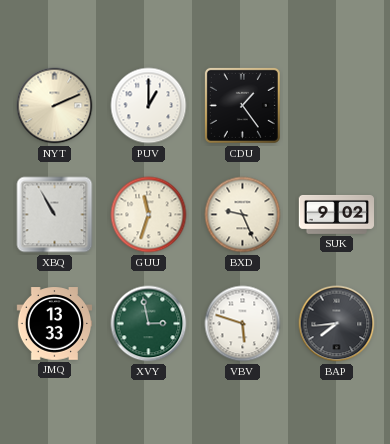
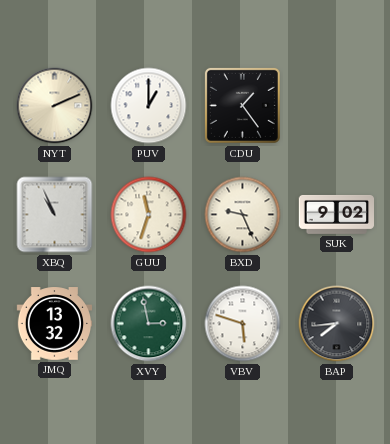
XBQ: 10:55 -> 10:56
JMQ: 13:33 -> 13:32
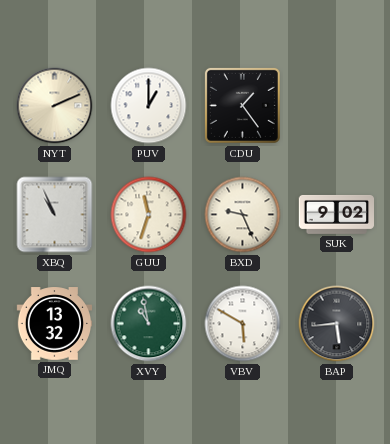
XVY: 2:58 -> 10:58
VBV: 5:48 -> 5:50
BAP: 7:44 -> 5:44
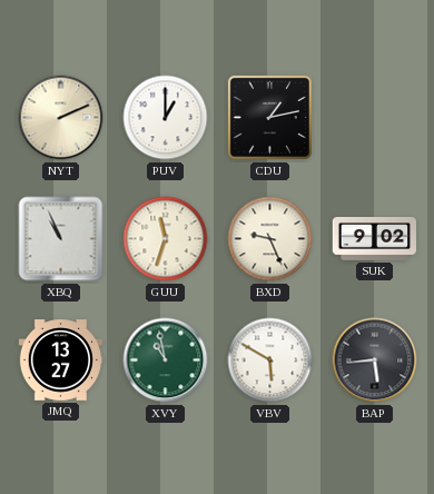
CDU: 1:24 -> 1:13
JMQ: 13:32 -> 13:27
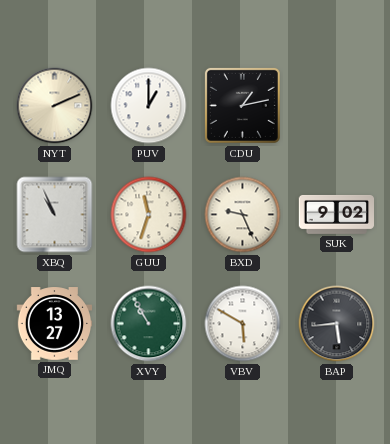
XVY: 10:58 -> 10:55
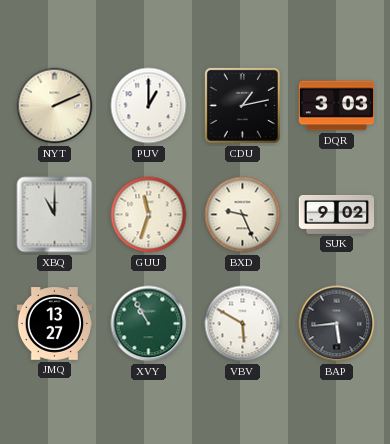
DQR: none -> 3:03
XBQ: 10:56 -> 11:00
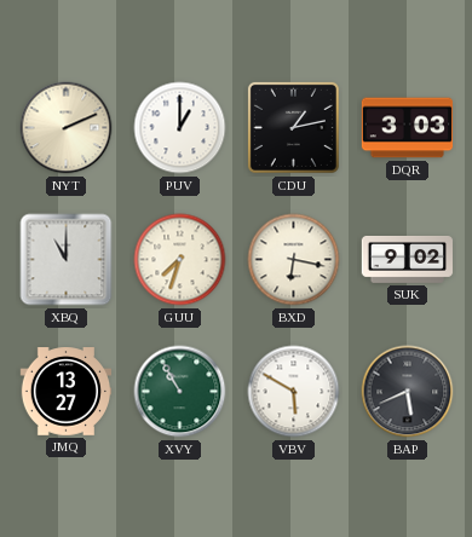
GUU: 11:33 -> 7:33
BXD: 9:26 -> 6:17
BAP: 5:44 -> 5:41
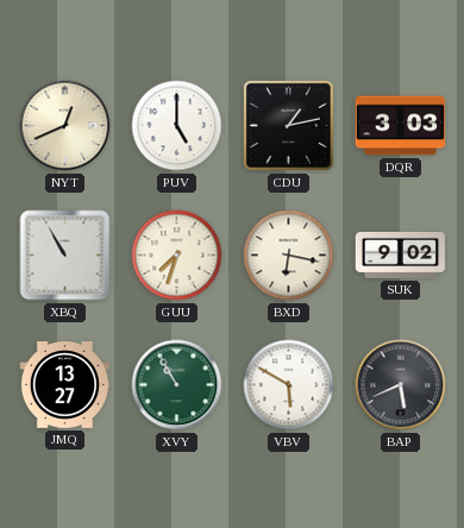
NYT: 2:11 -> 12:41
PUV: 1:00 -> 5:00
XBQ: 11:00 -> 10:55
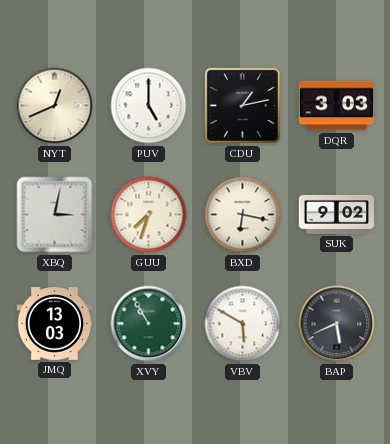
XBQ: 10:55 -> 3:02
JMQ: 13:27 -> 13:03
